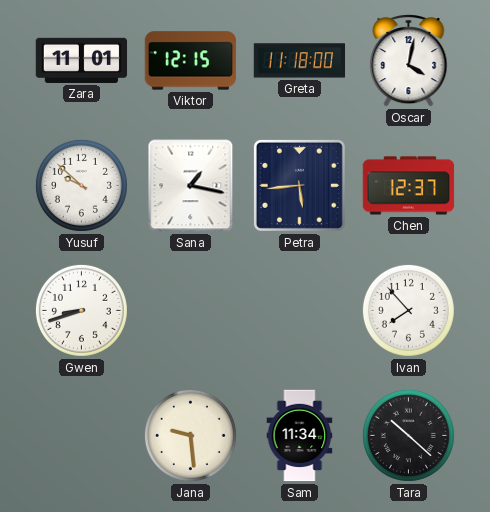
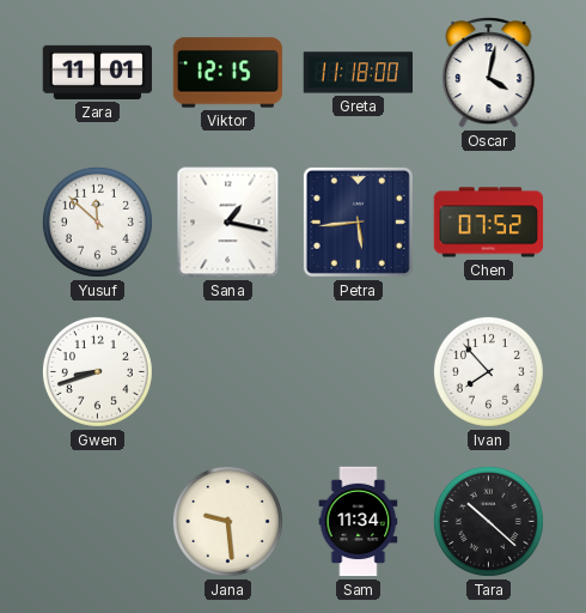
Yusuf: 9:52 -> 11:52
Chen: 12:37 -> 07:52
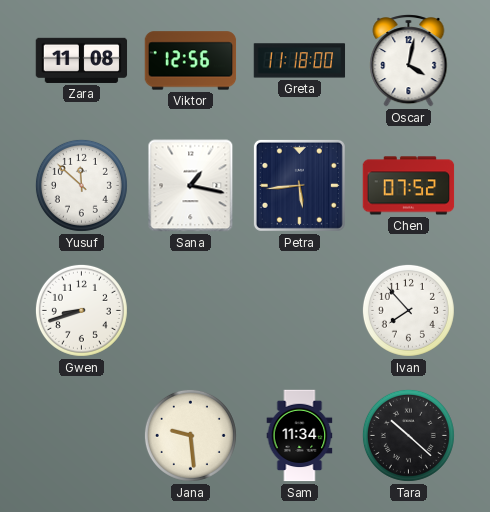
Zara: 11:01 -> 11:08
Viktor: 12:15 -> 12:56
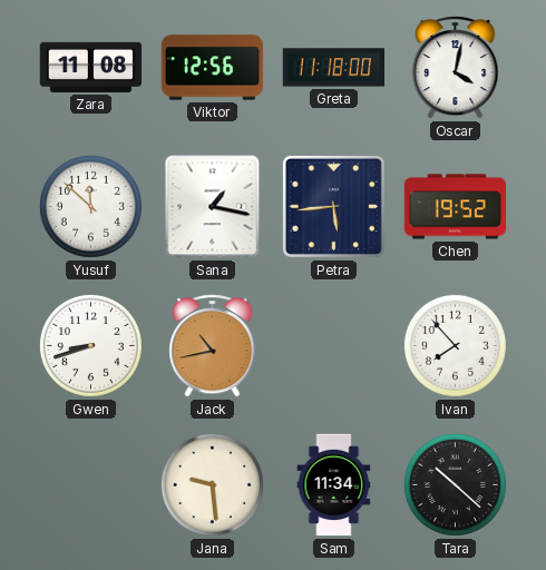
Chen: 07:52 -> 19:52
Jack: none -> 10:43
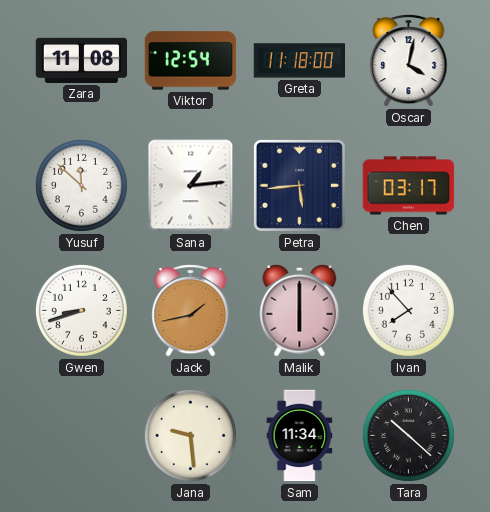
Viktor: 12:56 -> 12:54
Sana: 1:17 -> 1:14
Chen: 19:52 -> 03:17
Jack: 10:43 -> 1:43
Malik: none -> 6:00
